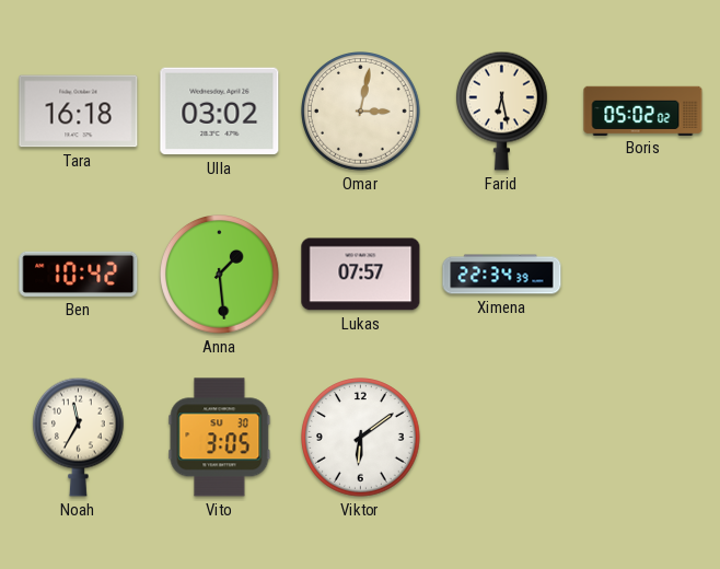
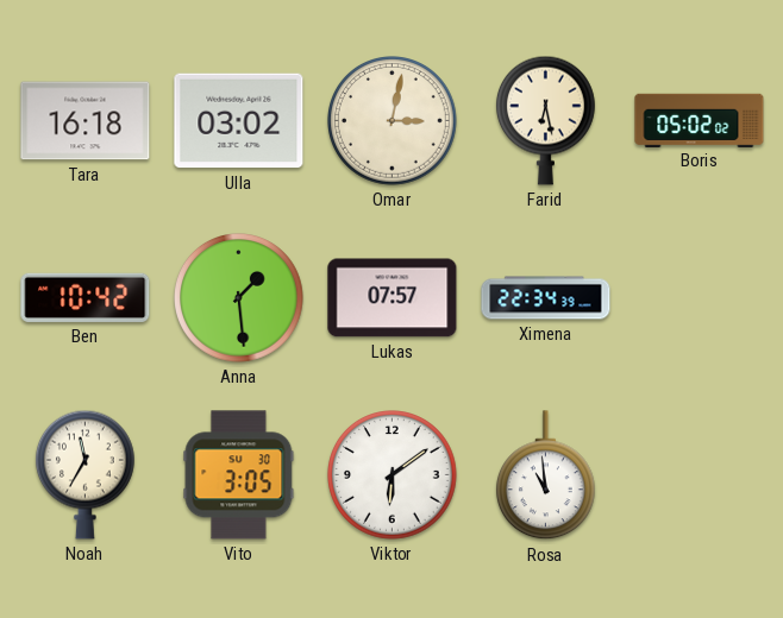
Rosa: none -> 10:59
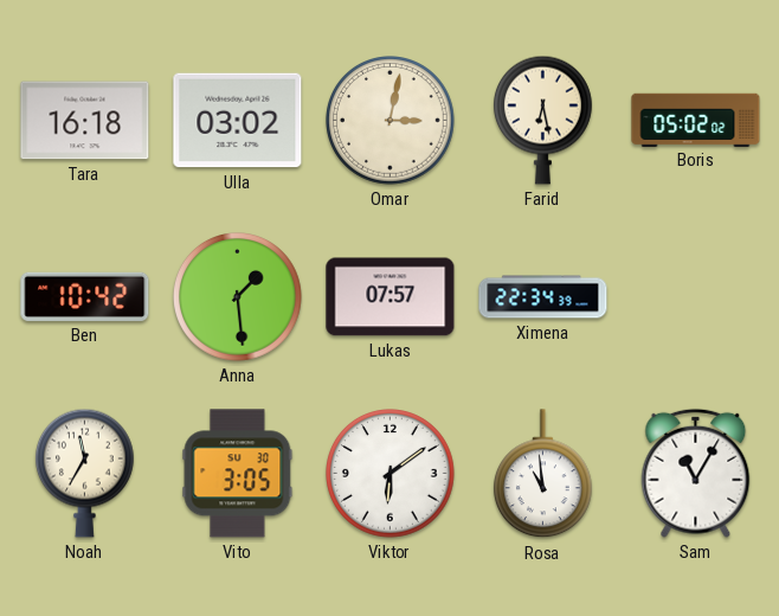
Sam: none -> 11:05
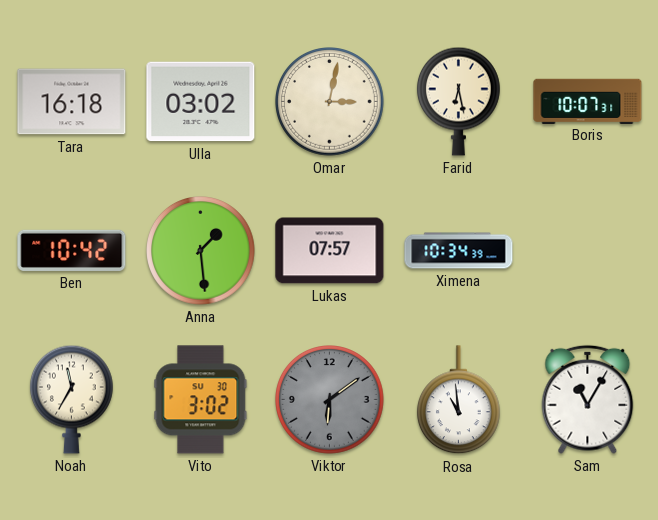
Boris: 05:02 -> 10:07
Ximena: 22:34 -> 10:34
Vito: 3:05 -> 3:02
Viktor dial: white -> grey
